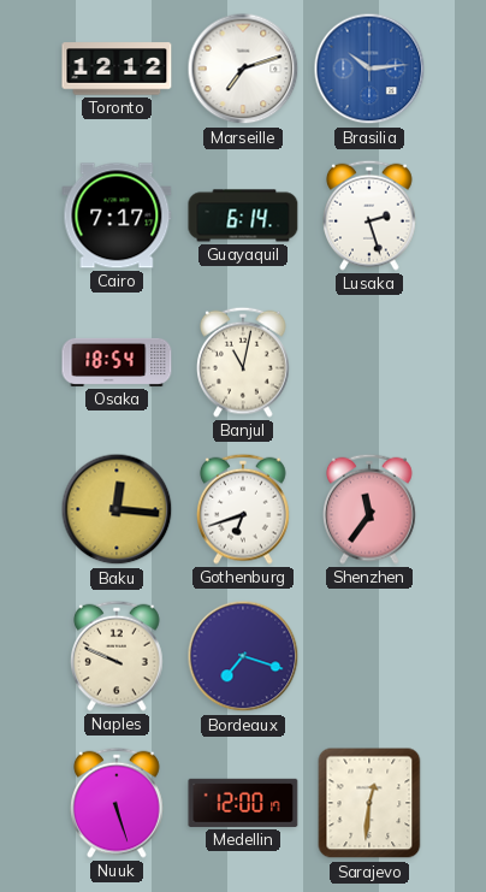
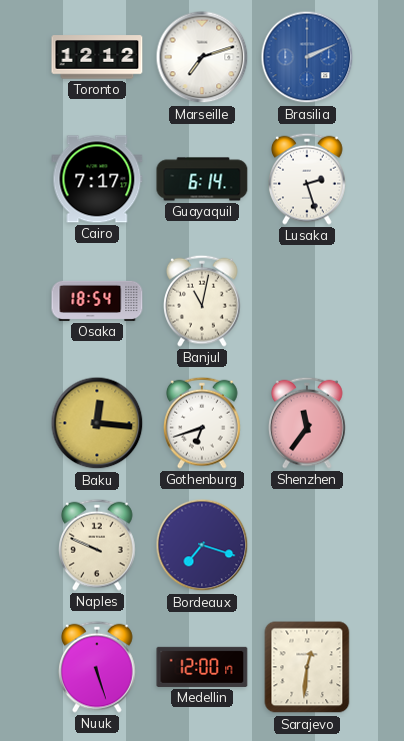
Brasilia: 10:14 -> 2:11
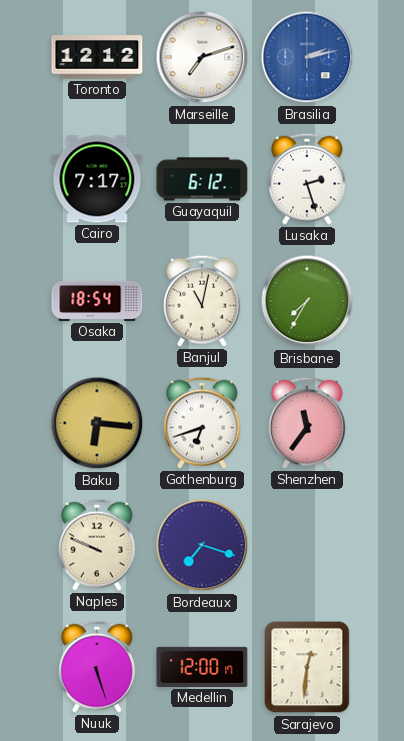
Brasilia: 2:11 -> 2:13
Guayaquil: 6:14 -> 6:12
Brisbane: none -> 7:35
Baku: 12:16 -> 6:16
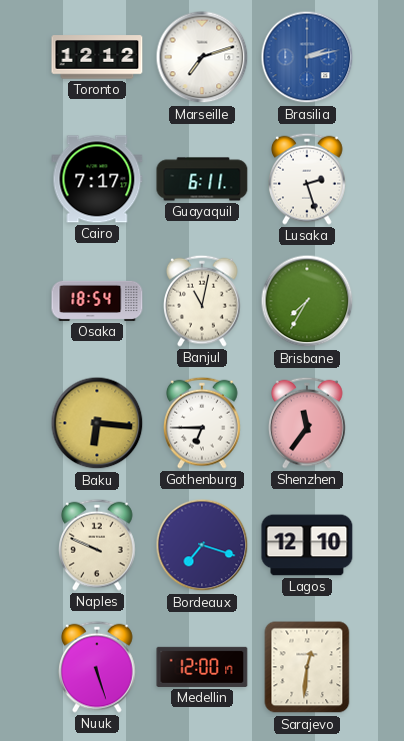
Guayaquil: 6:12 -> 6:11
Gothenburg: 6:42 -> 6:45
Lagos: none -> 12:10
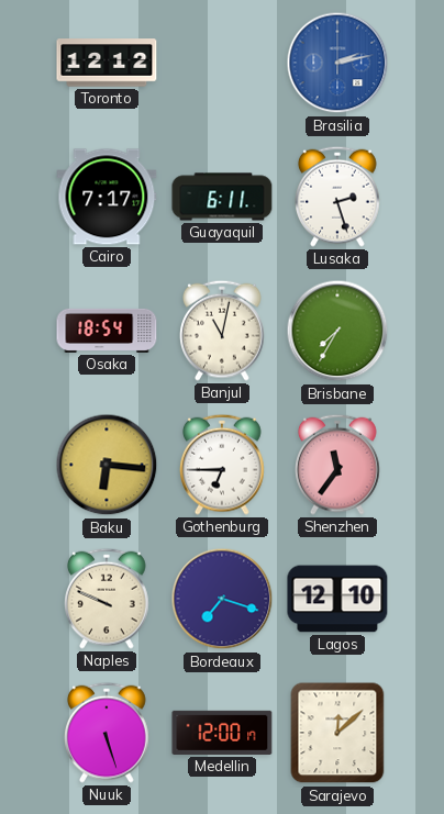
Marseille: 7:12 -> none
Sarajevo: 12:31 -> 12:08
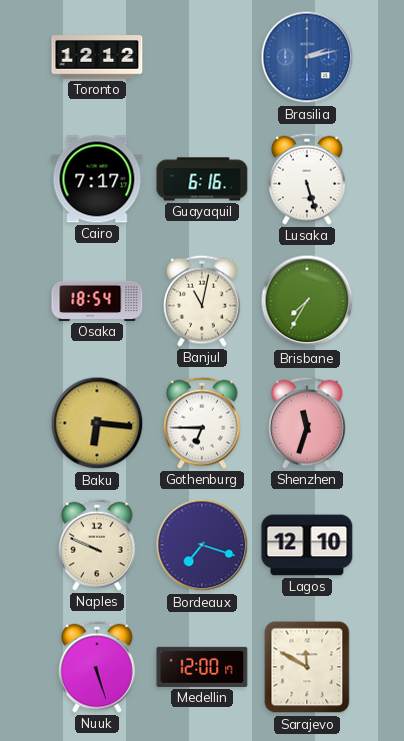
Guayaquil: 6:11 -> 6:16
Lusaka: 2:27 -> 5:27
Shenzhen: 11:36 -> 11:33
Sarajevo: 12:08 -> 11:50
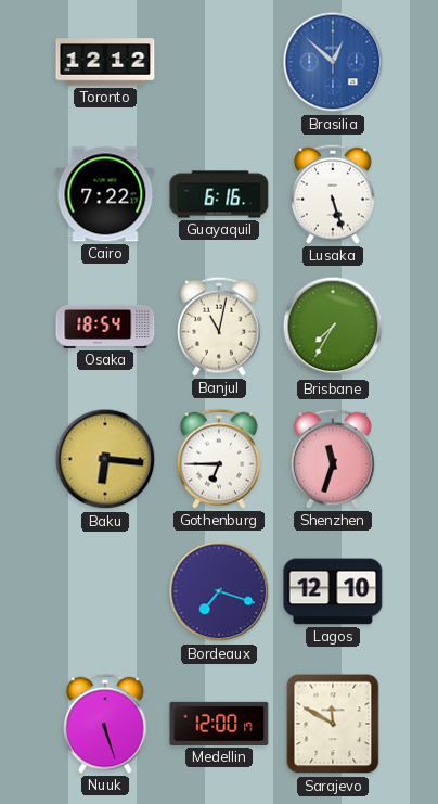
Brasilia: 2:13 -> 12:52
Cairo: 7:17 -> 7:22
Naples: 9:49 -> none
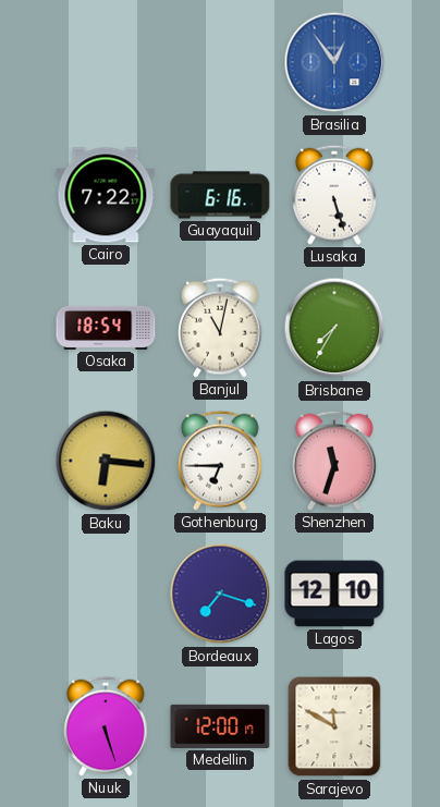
Toronto: 12:12 -> none
Brasilia: 12:52 -> 12:54
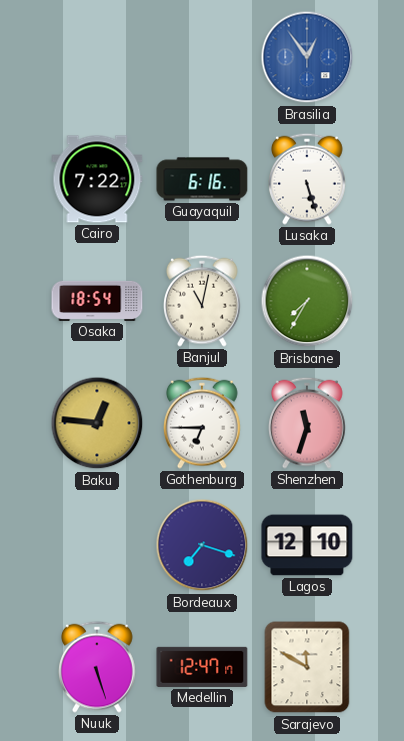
Baku: 6:16 -> 12:46
Medellin: 12:00 -> 12:47
